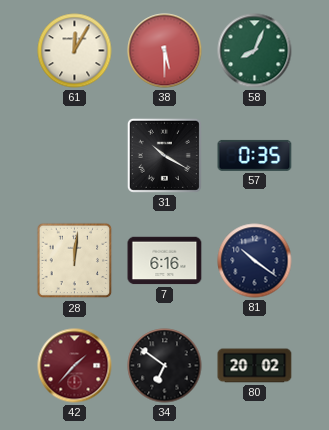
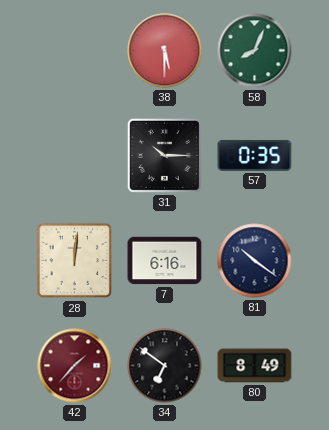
61: 12:05 -> none
31: 10:20 -> 10:15
80: 20:02 -> 8:49
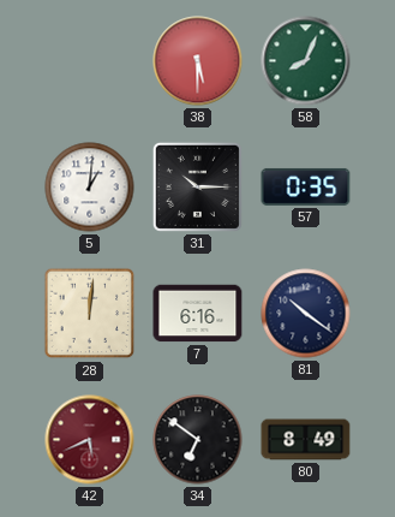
5: none -> 1:01
42: 1:37 -> 5:41
